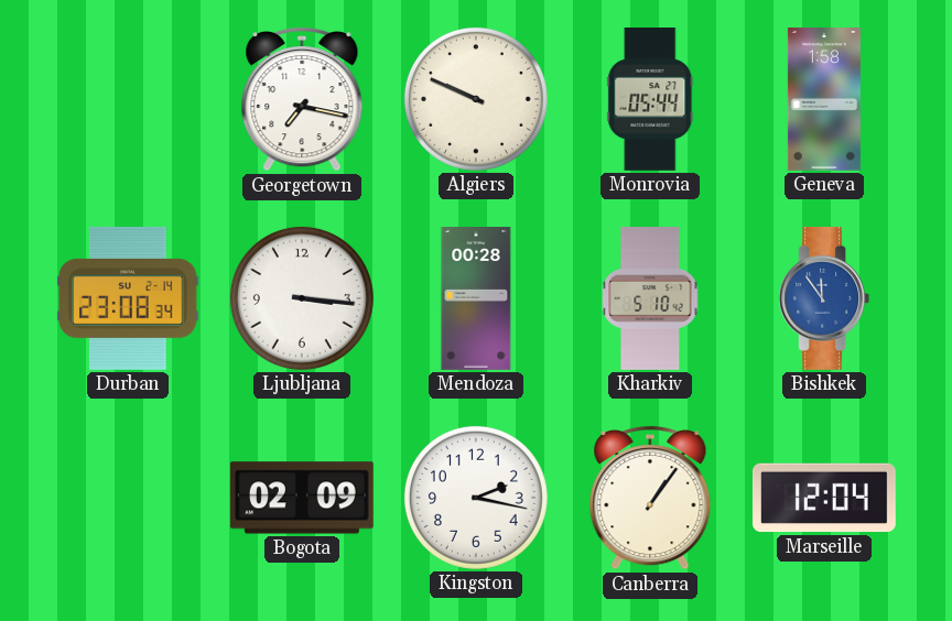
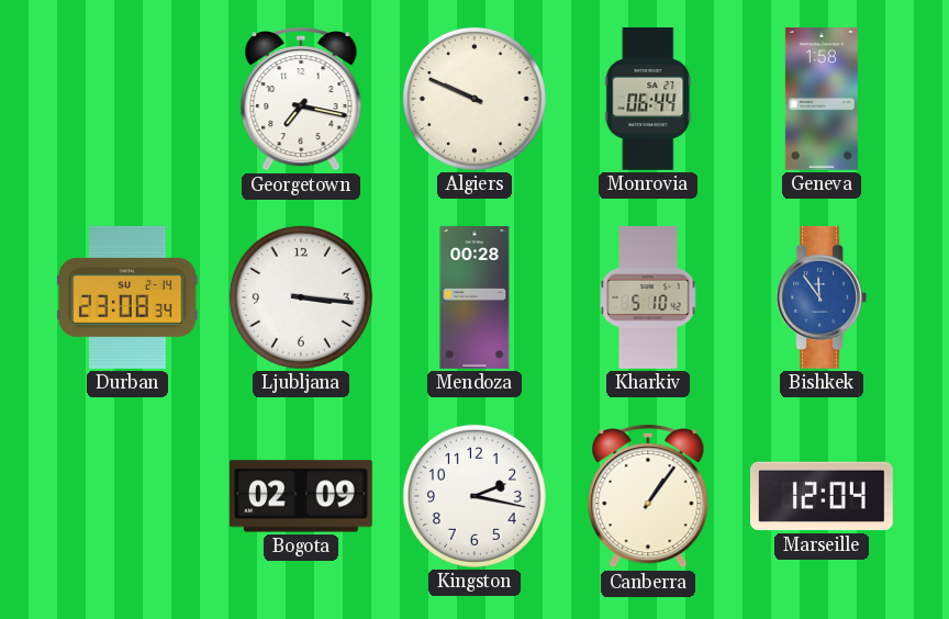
Monrovia: 05:44 -> 06:44
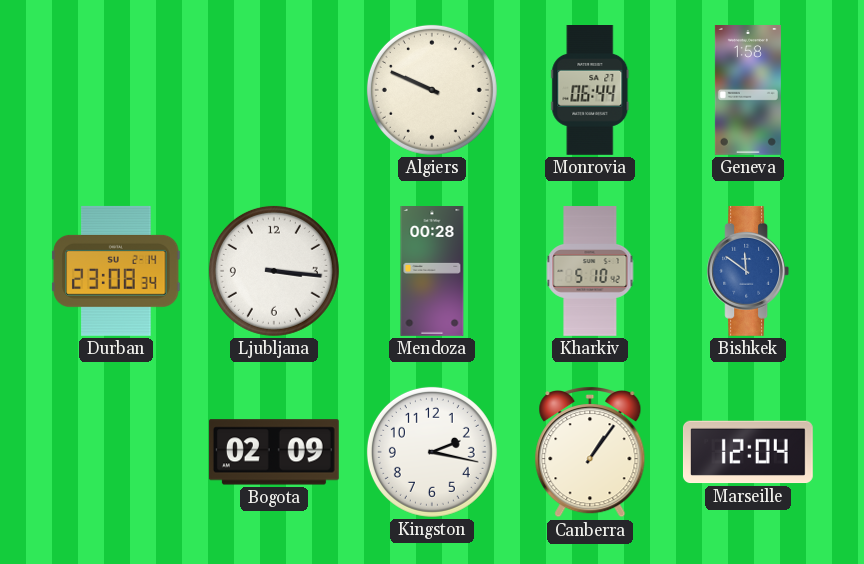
Georgetown: 7:17 -> none
Bishkek: 11:54 -> 11:51
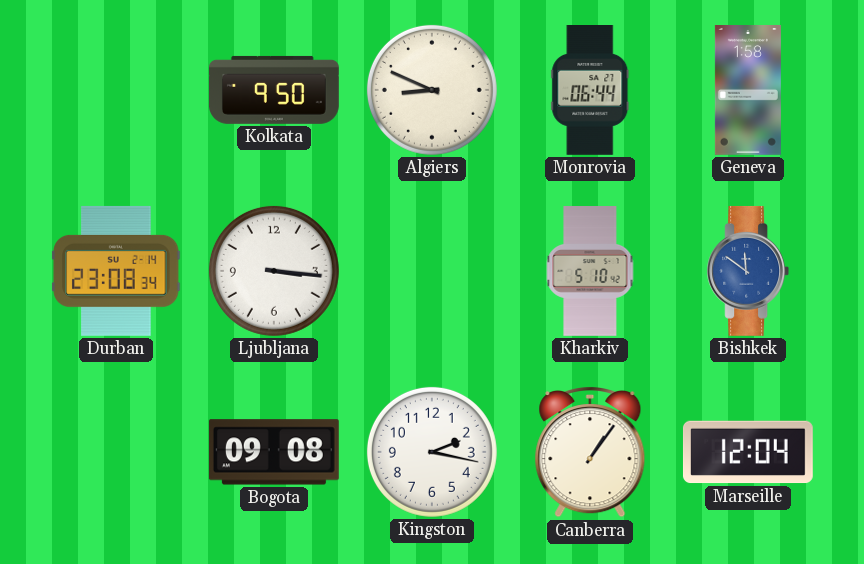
Kolkata: none -> 9:50
Algiers: 9:49 -> 8:49
Mendoza: 00:28 -> none
Bogota: 02:09 -> 09:08
